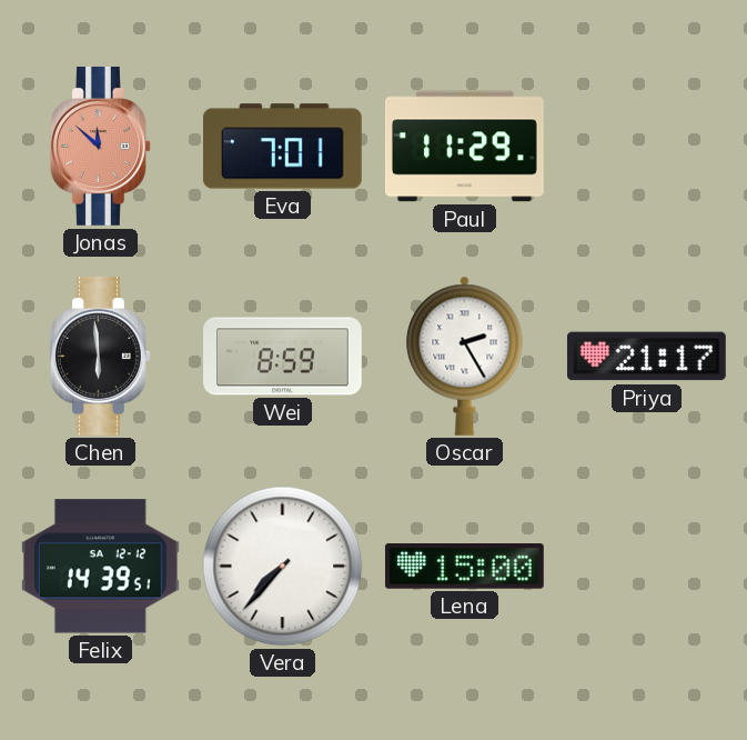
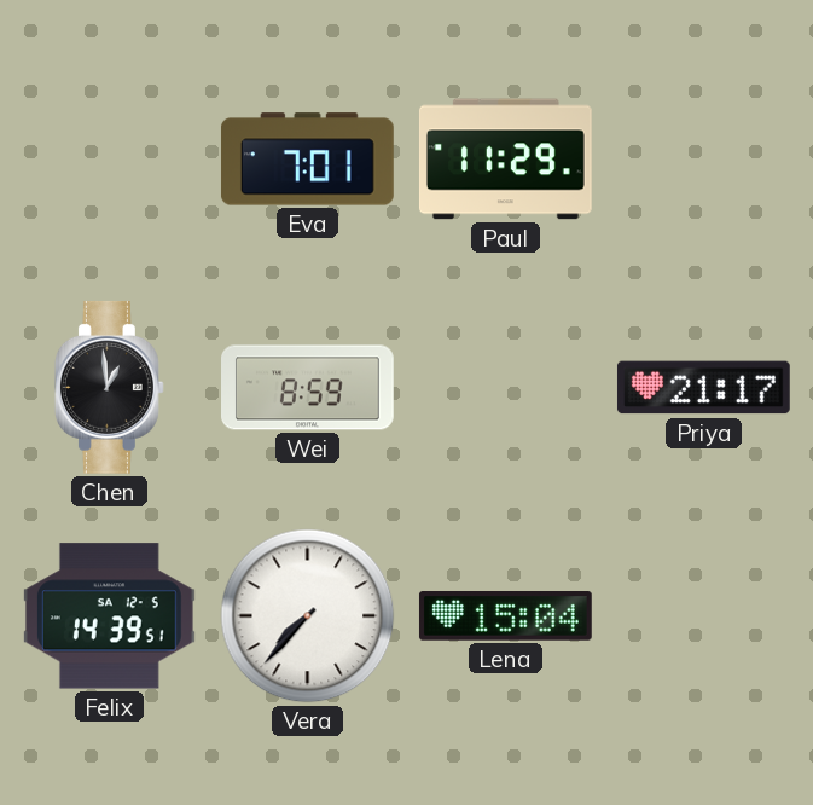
Jonas: 11:52 -> none
Chen: 5:59 -> 12:59
Oscar: 2:25 -> none
Felix date: SA 12-12 -> SA 12-5
Lena: 15:00 -> 15:04
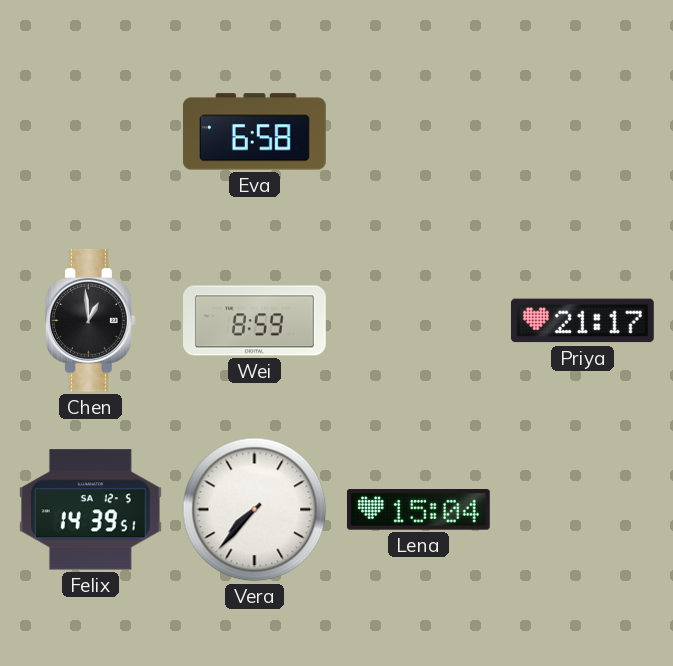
Eva: 7:01 -> 6:58
Paul: 11:29 -> none
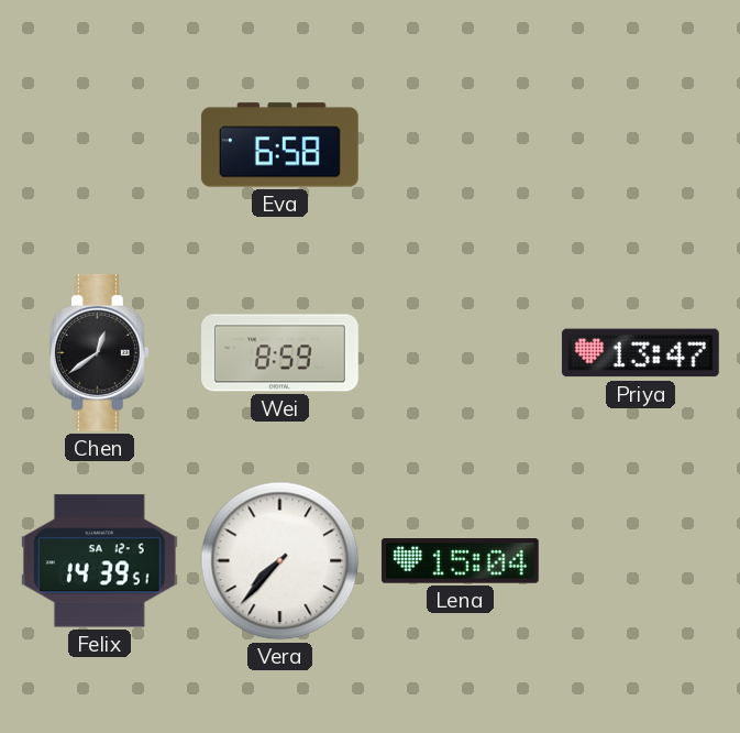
Chen: 12:59 -> 12:39
Priya: 21:17 -> 13:47
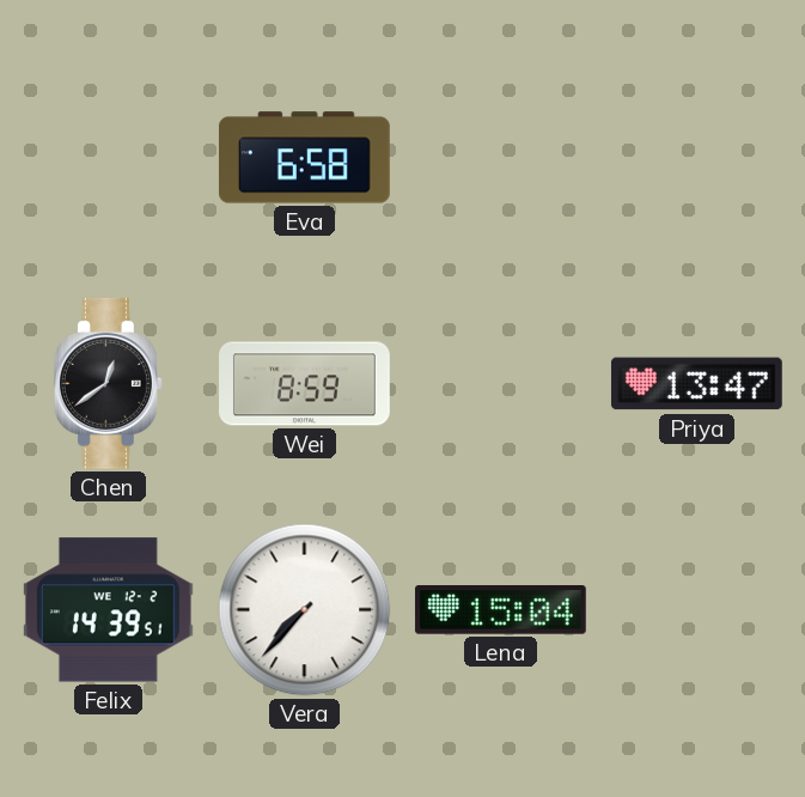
Felix date: SA 12-5 -> WE 12-2
